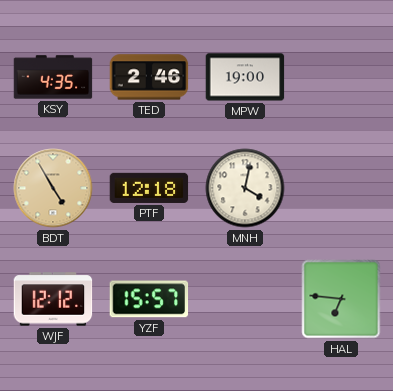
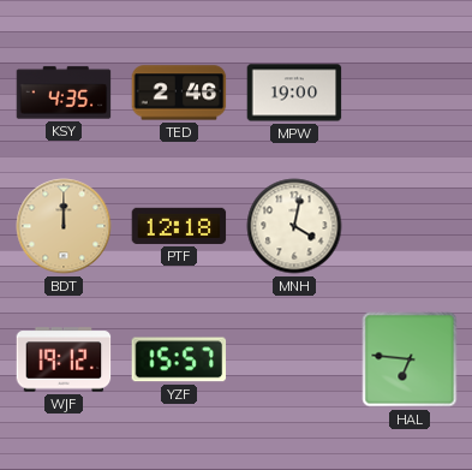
BDT: 4:55 -> 12:00
WJF: 12:12 -> 19:12
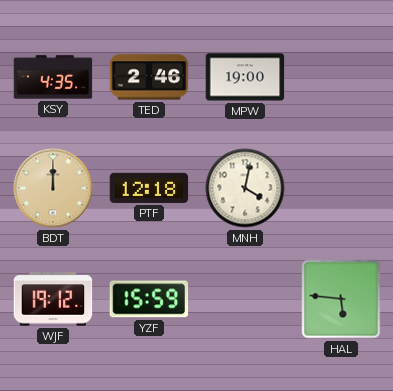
YZF: 15:57 -> 15:59
HAL: 6:46 -> 5:46
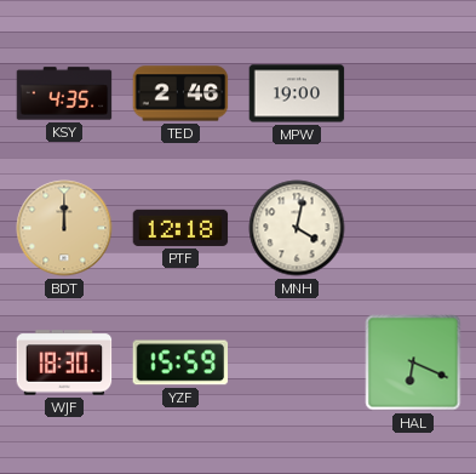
WJF: 19:12 -> 18:30
HAL: 5:46 -> 6:19
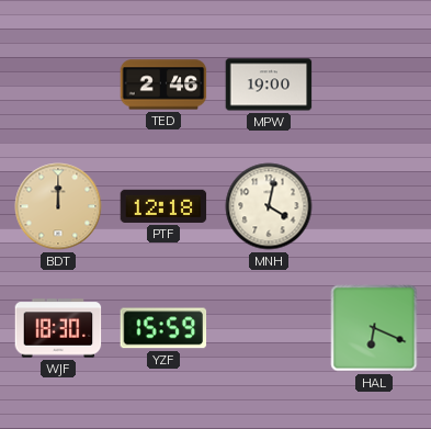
KSY: 4:35 -> none
